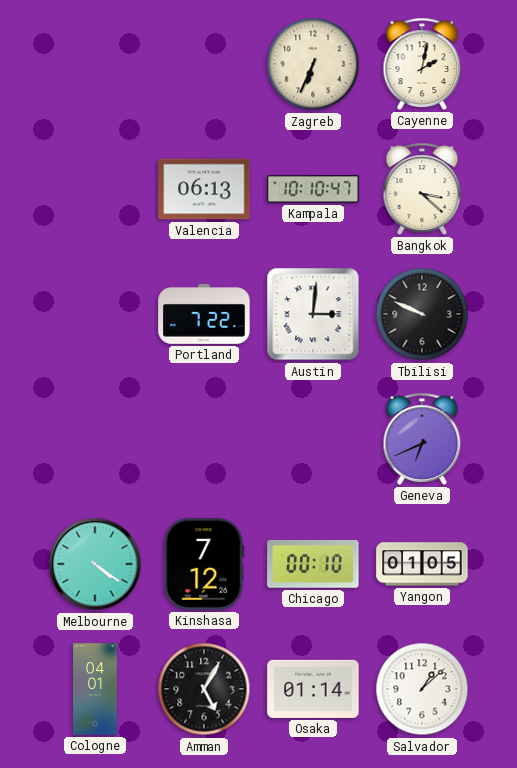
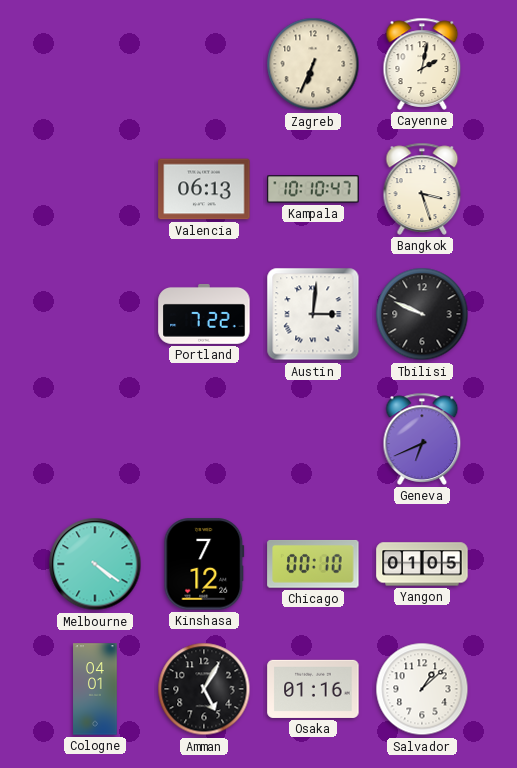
Bangkok: 3:22 -> 3:27
Osaka: 01:14 -> 01:16
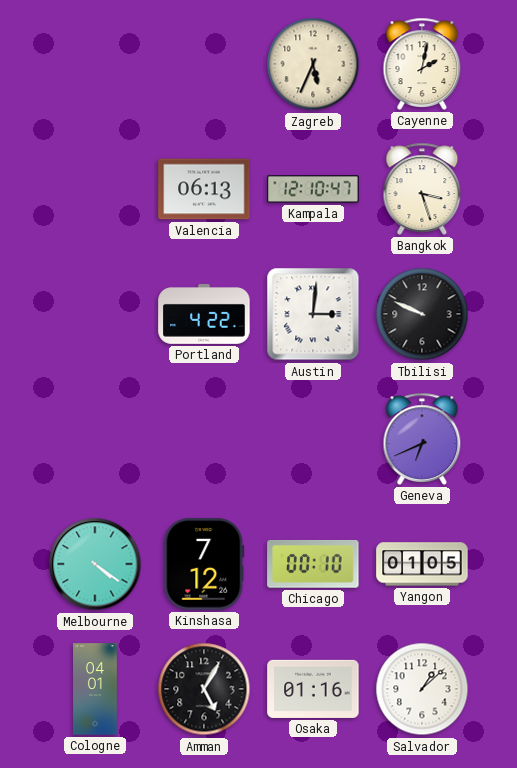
Zagreb: 6:34 -> 5:34
Kampala: 10:10 -> 12:10
Portland: 7:22 -> 4:22
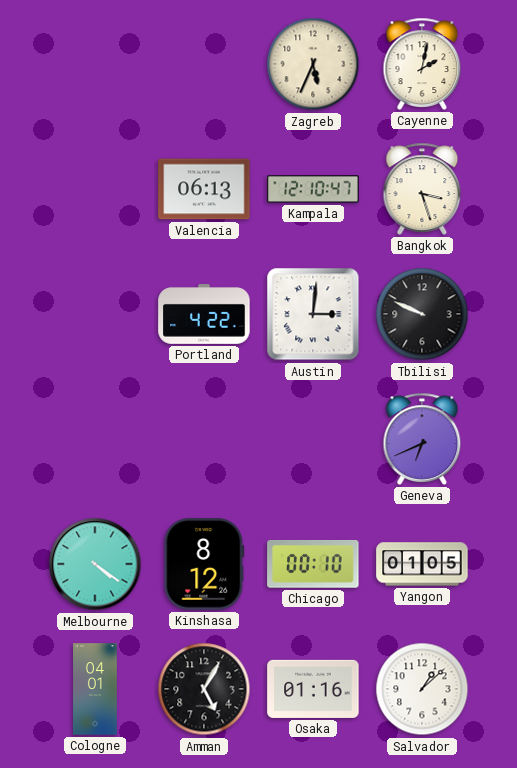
Kinshasa: 7:12 -> 8:12
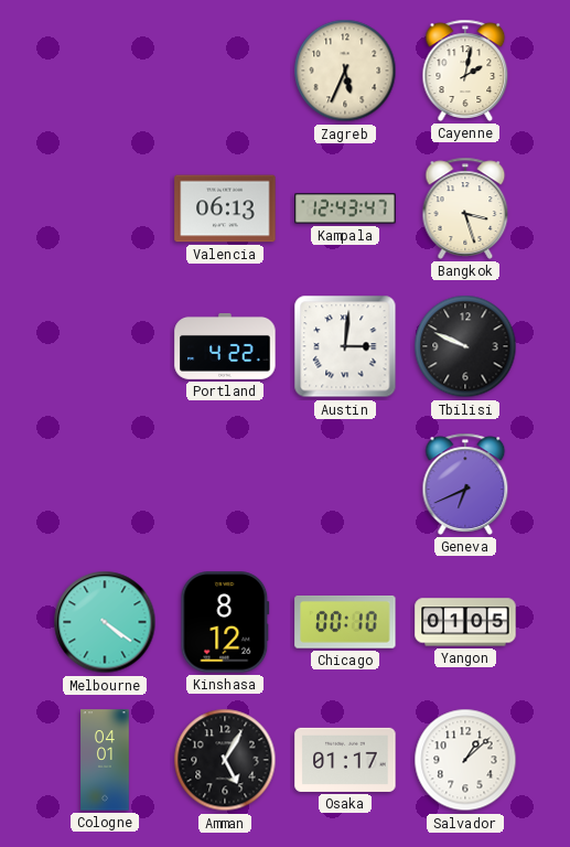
Kampala: 12:10 -> 12:43
Osaka: 01:16 -> 01:17
